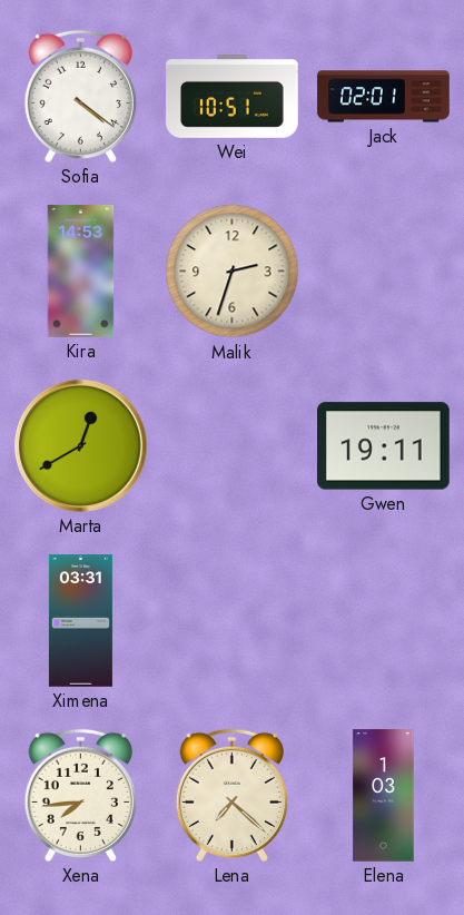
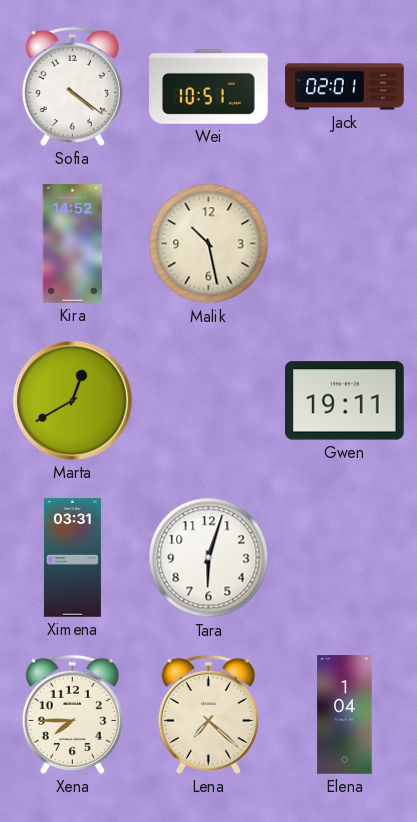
Kira: 14:53 -> 14:52
Malik: 2:33 -> 10:28
Tara: none -> 6:03
Xena: 7:44 -> 7:45
Elena: 1:03 -> 1:04
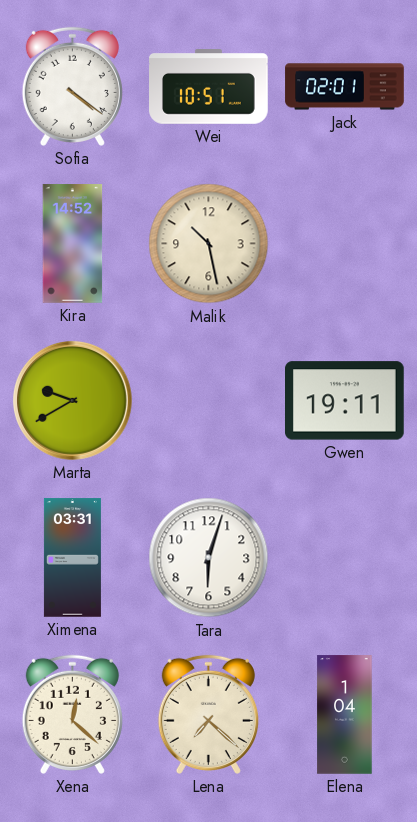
Marta: 12:40 -> 9:40
Xena: 7:45 -> 12:22
